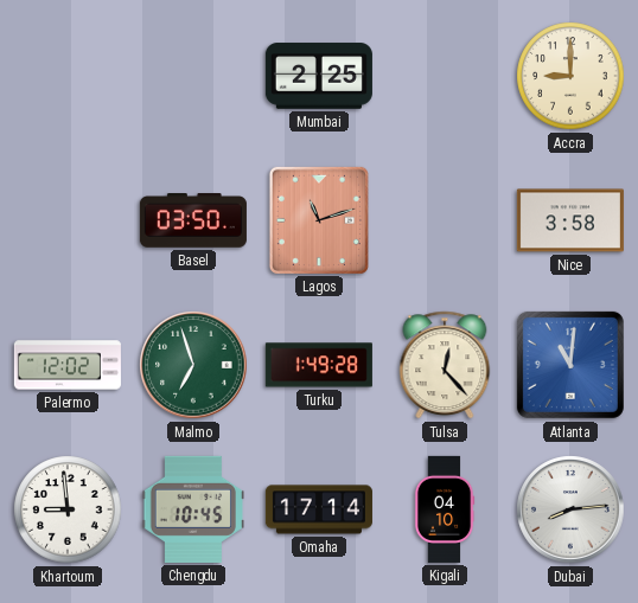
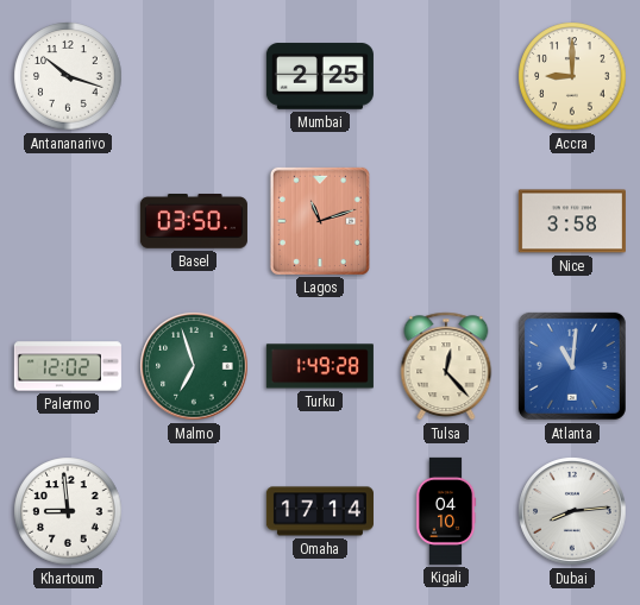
Antananarivo: none -> 10:18
Chengdu: 10:45 -> none
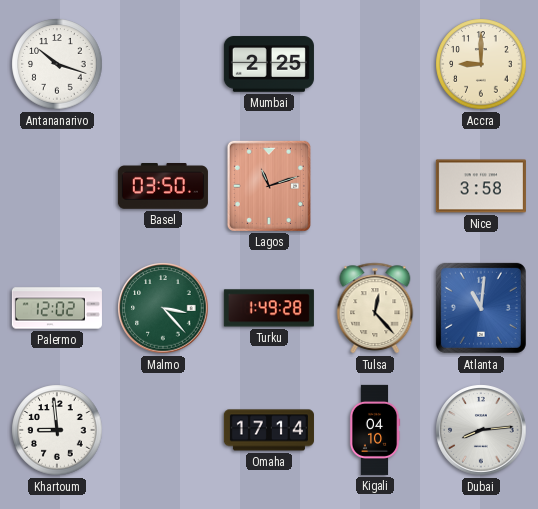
Malmo: 6:57 -> 3:23
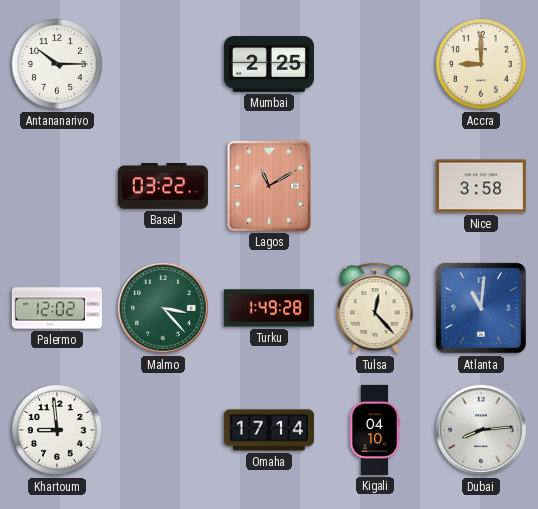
Antananarivo: 10:18 -> 10:15
Basel: 03:50 -> 03:22
Lagos: 11:12 -> 11:10
